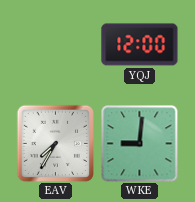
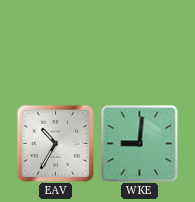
YQJ: 12:00 -> none
EAV: 7:35 -> 10:35
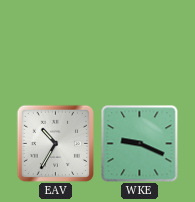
WKE: 9:01 -> 9:19
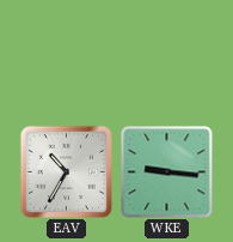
WKE: 9:19 -> 9:16
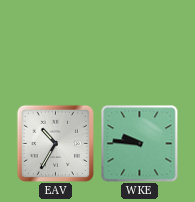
WKE: 9:16 -> 9:46
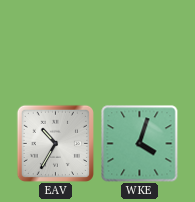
WKE: 9:46 -> 4:03
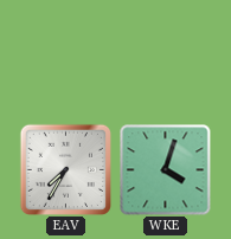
EAV: 10:35 -> 7:35
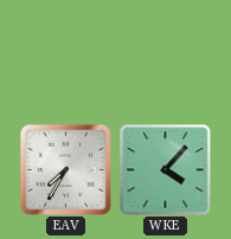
WKE: 4:03 -> 4:07
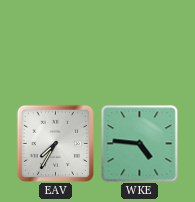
WKE: 4:07 -> 4:46
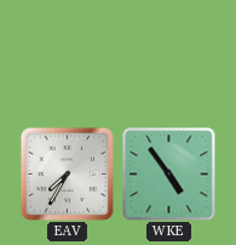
WKE: 4:46 -> 4:54
